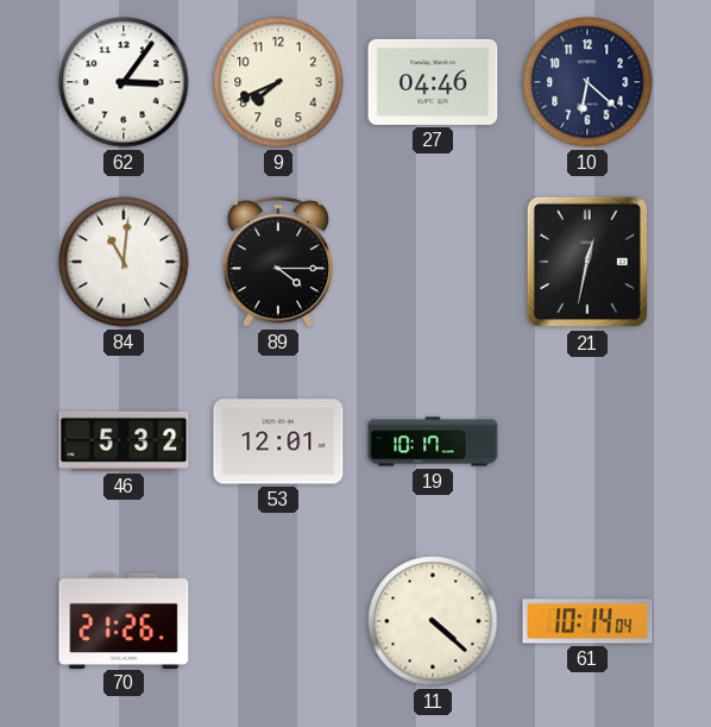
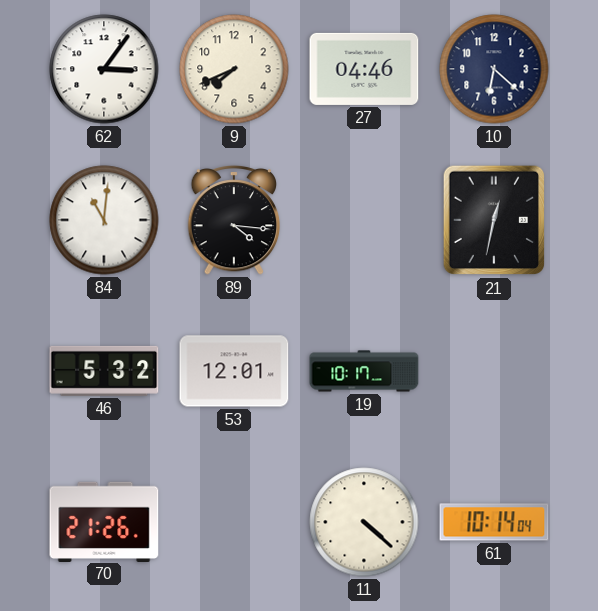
89: 4:15 -> 4:16
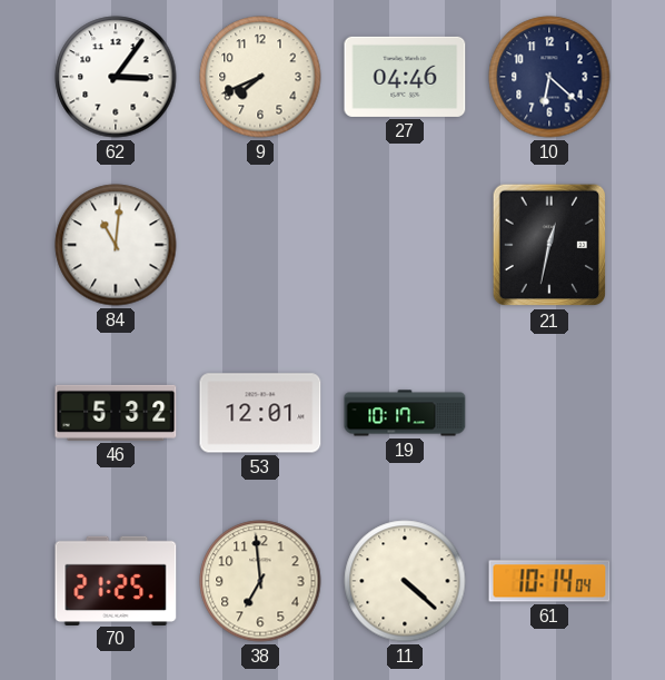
89: 4:16 -> none
70: 21:26 -> 21:25
38: none -> 6:59
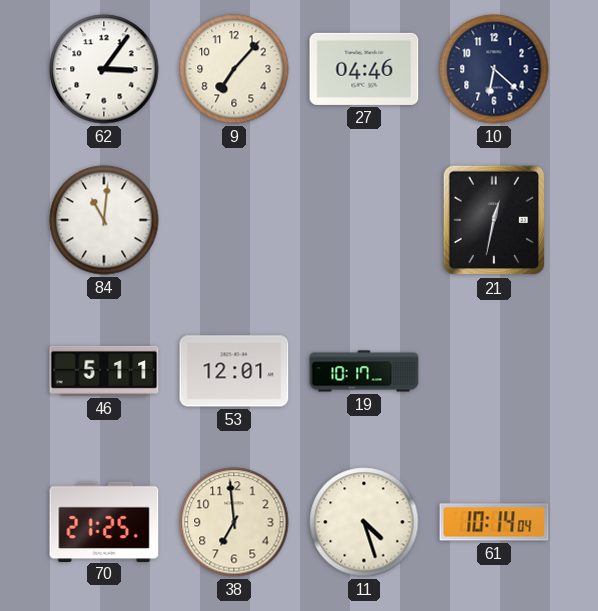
9: 7:41 -> 7:07
46: 5:32 -> 5:11
11: 4:22 -> 4:27
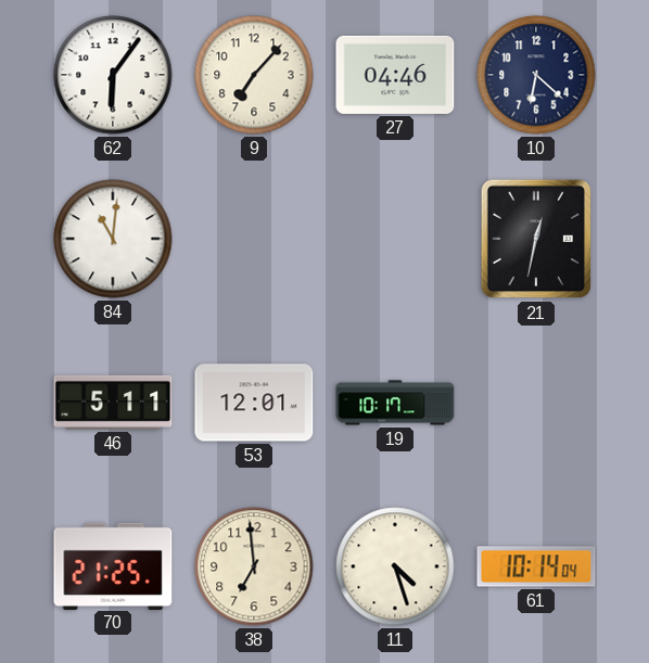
62: 3:06 -> 6:06
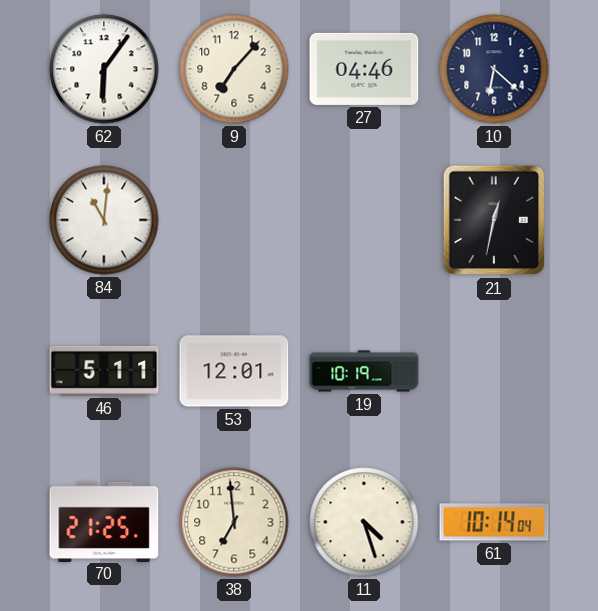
19: 10:17 -> 10:19
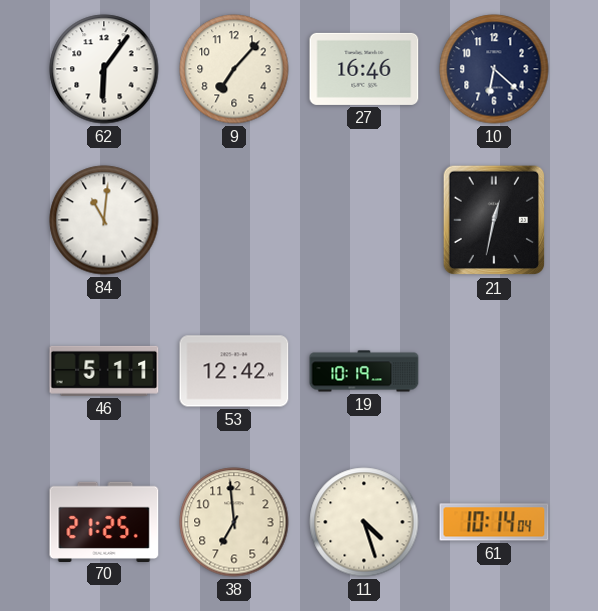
27: 04:46 -> 16:46
53: 12:01 -> 12:42
